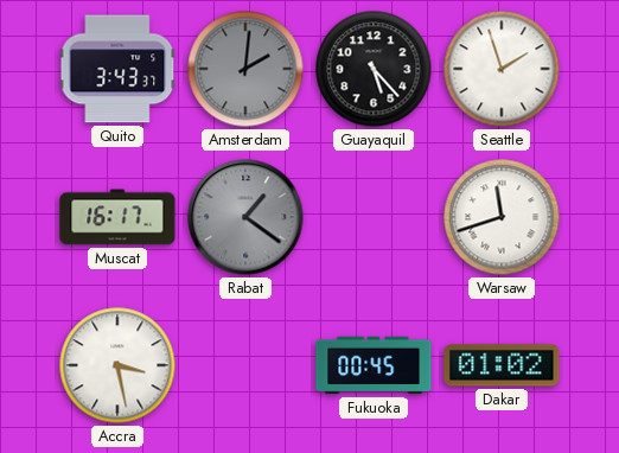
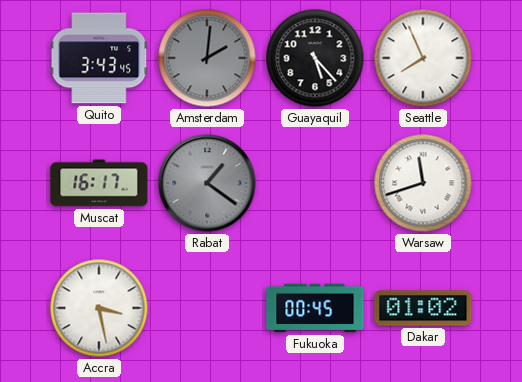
Quito: 3:43:37 -> 3:43:45
Seattle: 1:57 -> 7:56
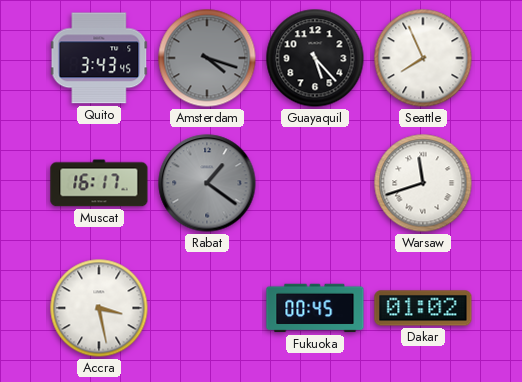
Amsterdam: 2:01 -> 4:18
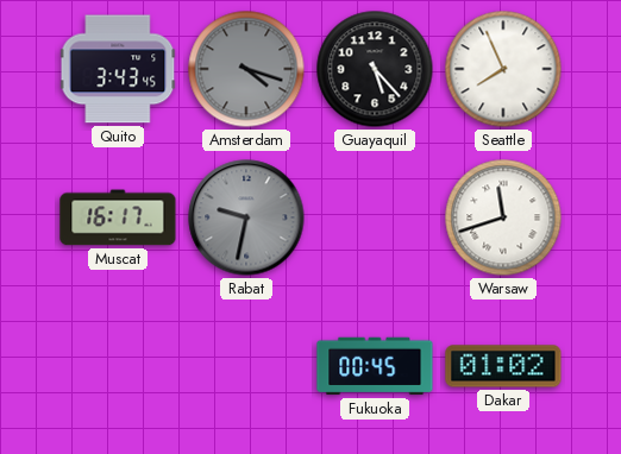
Rabat: 1:21 -> 9:32
Accra: 3:28 -> none
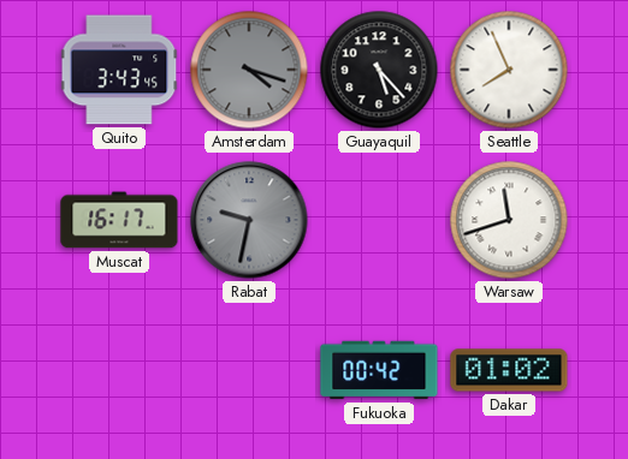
Fukuoka: 00:45 -> 00:42
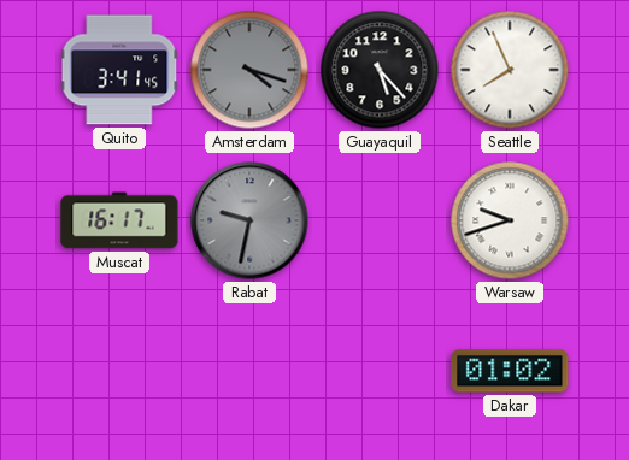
Quito: 3:43 -> 3:41
Warsaw: 11:42 -> 9:42
Fukuoka: 00:42 -> none
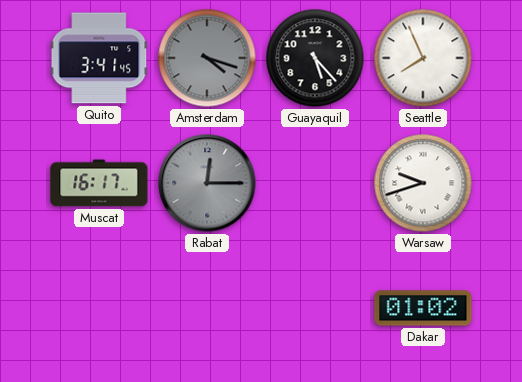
Rabat: 9:32 -> 12:15
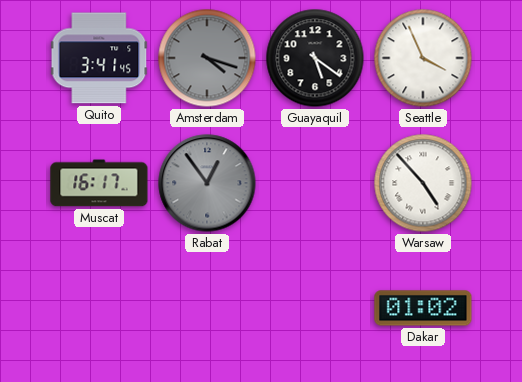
Guayaquil: 5:23 -> 5:21
Seattle: 7:56 -> 3:56
Rabat: 12:15 -> 12:54
Warsaw: 9:42 -> 4:53
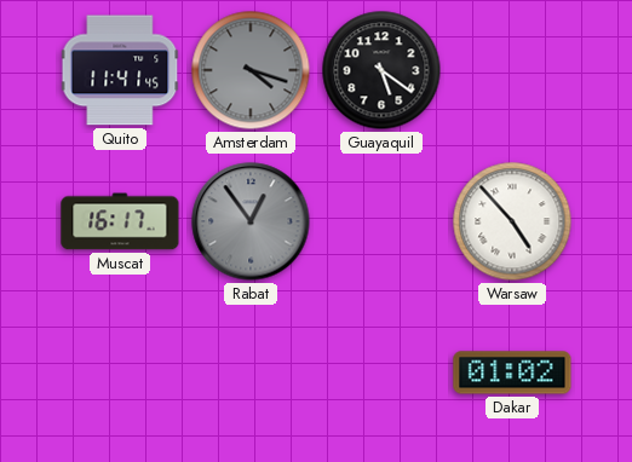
Quito: 3:41 -> 11:41
Seattle: 3:56 -> none
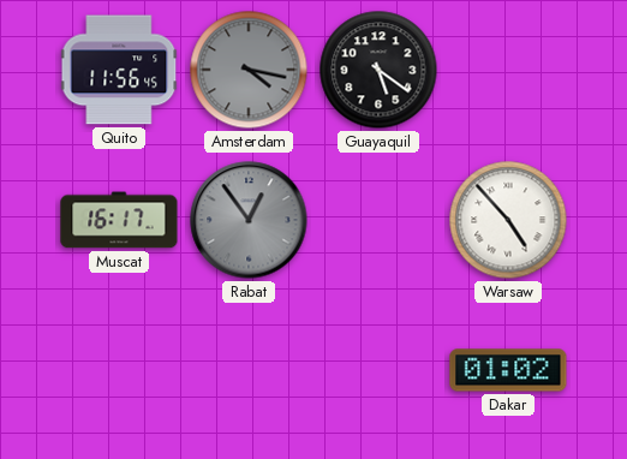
Quito: 11:41 -> 11:56
Amsterdam: 4:18 -> 4:17
